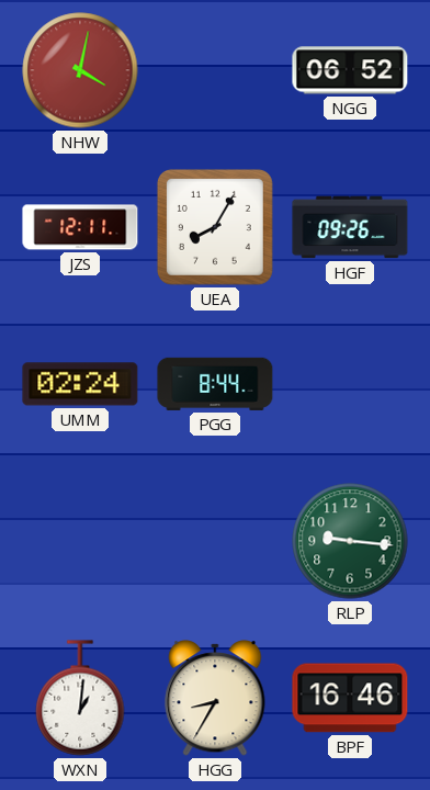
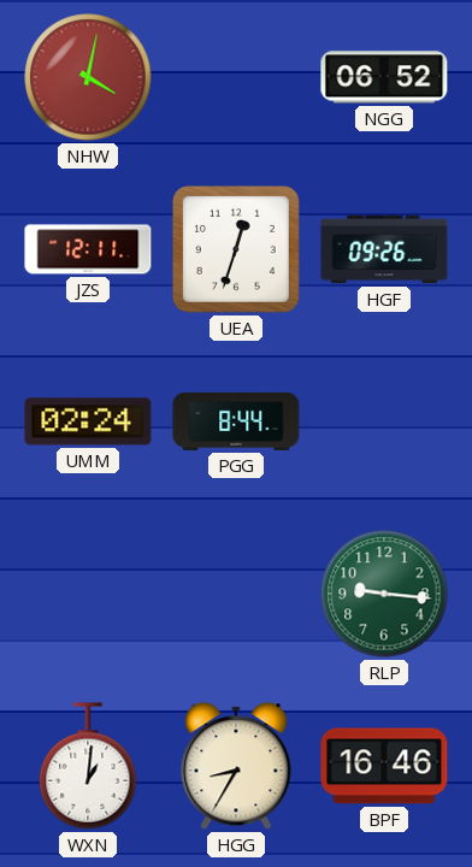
UEA: 8:05 -> 12:33
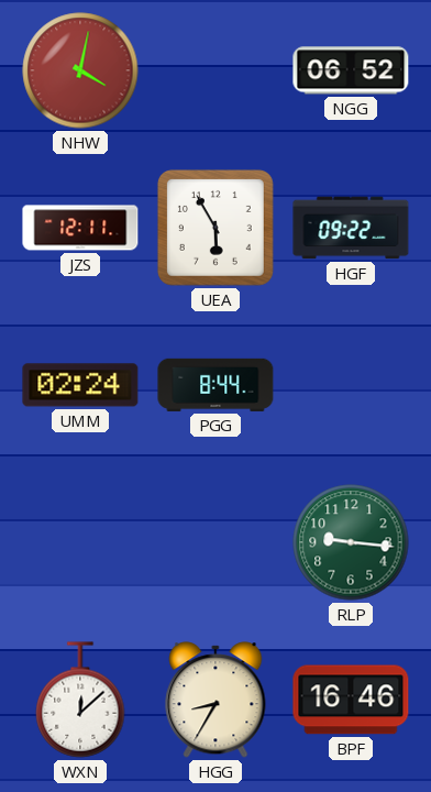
UEA: 12:33 -> 5:55
HGF: 09:26 -> 09:22
WXN: 1:01 -> 12:08
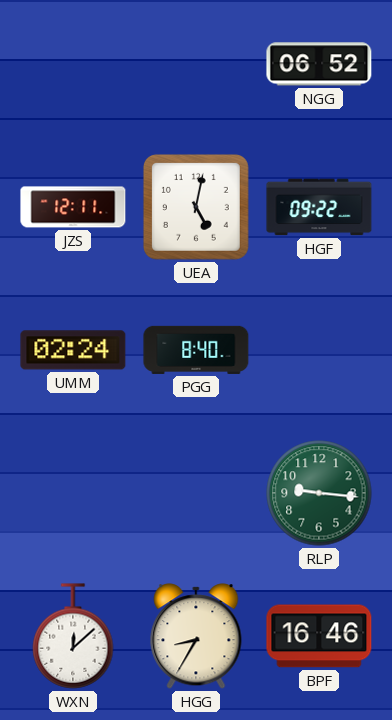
NHW: 4:02 -> none
UEA: 5:55 -> 5:02
PGG: 8:44 -> 8:40
